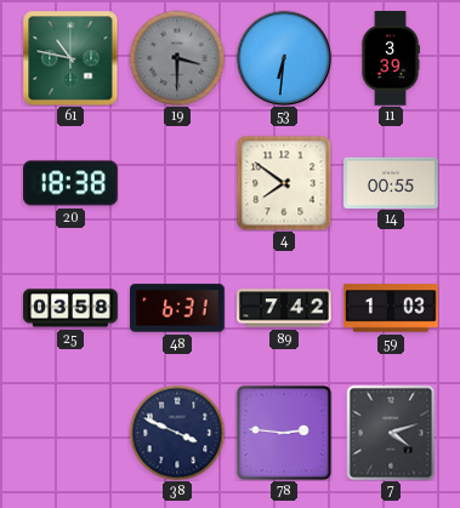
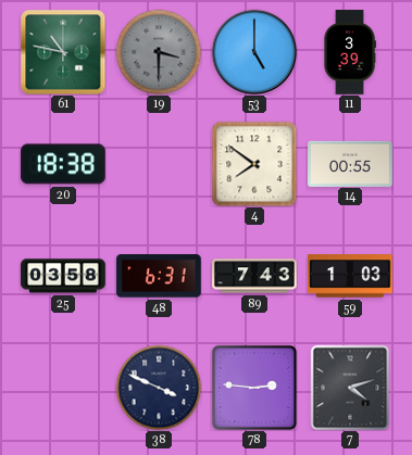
53: 6:31 -> 5:00
89: 7:42 -> 7:43
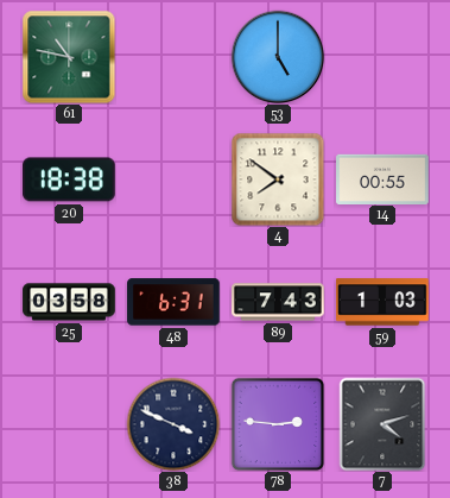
19: 3:30 -> none
11: 3:39 -> none
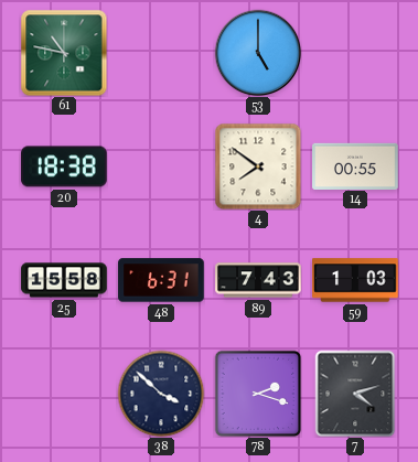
25: 03:58 -> 15:58
38: 3:49 -> 3:52
78: 2:46 -> 2:18
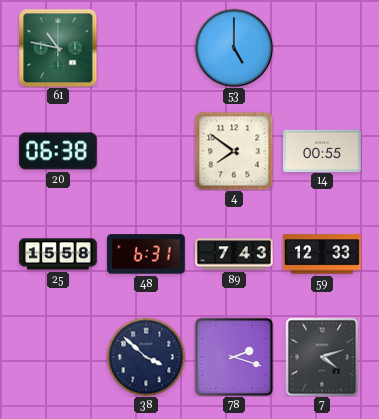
20: 18:38 -> 06:38
59: 1:03 -> 12:33
